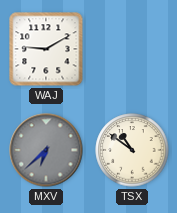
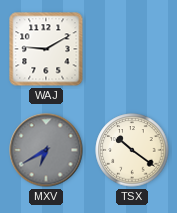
MXV: 6:38 -> 6:40
TSX: 10:51 -> 10:21
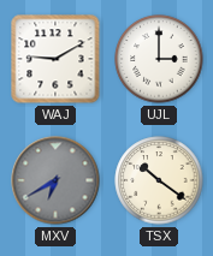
UJL: none -> 3:00
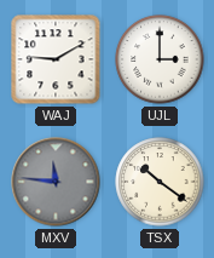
MXV: 6:40 -> 11:46
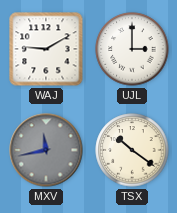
MXV: 11:46 -> 11:43
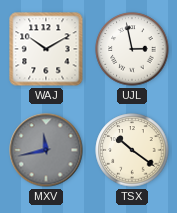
WAJ: 9:10 -> 10:10
UJL: 3:00 -> 2:58
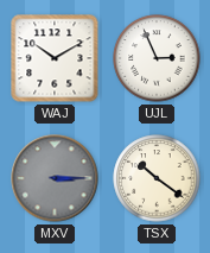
UJL: 2:58 -> 2:56
MXV: 11:43 -> 3:15
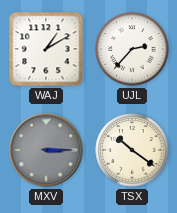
WAJ: 10:10 -> 1:10
UJL: 2:56 -> 2:37
